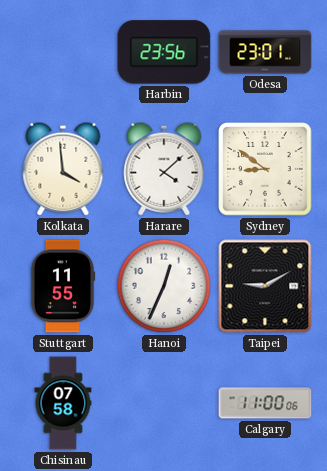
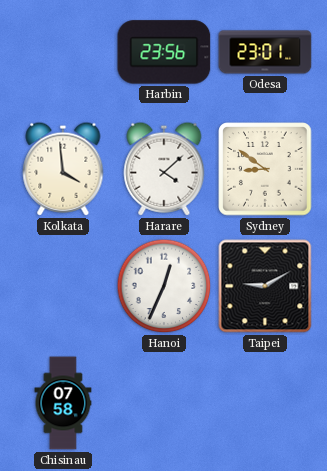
Stuttgart: 11:55 -> none
Calgary: 11:00 -> none
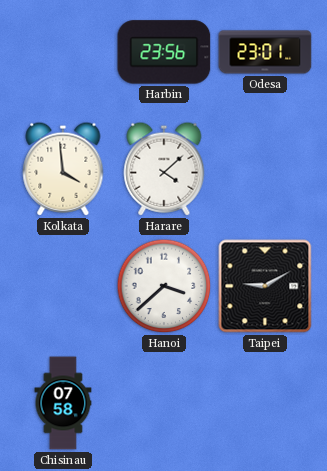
Sydney: 8:51 -> none
Hanoi: 12:34 -> 3:38
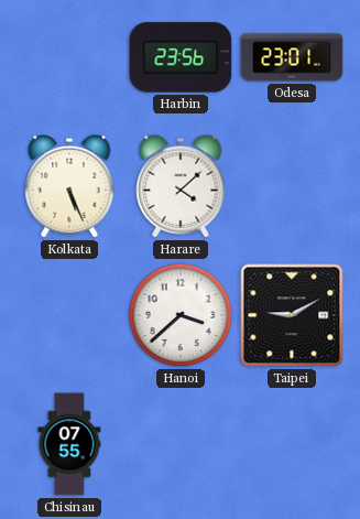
Kolkata: 3:59 -> 5:26
Chisinau: 07:58 -> 07:55
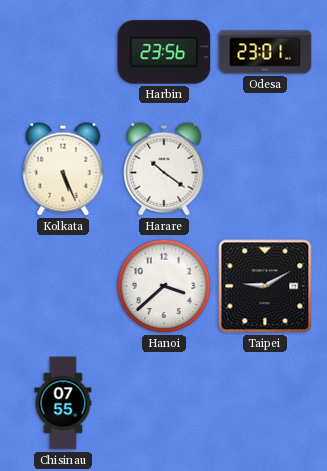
Harare: 4:08 -> 10:21
